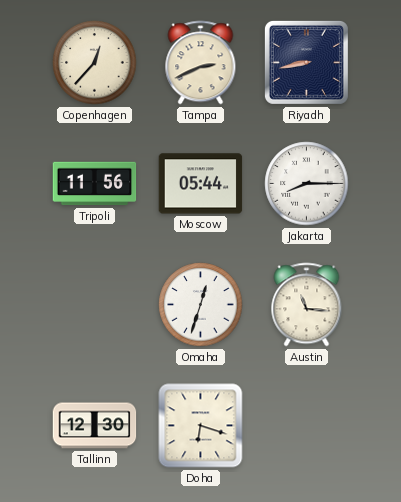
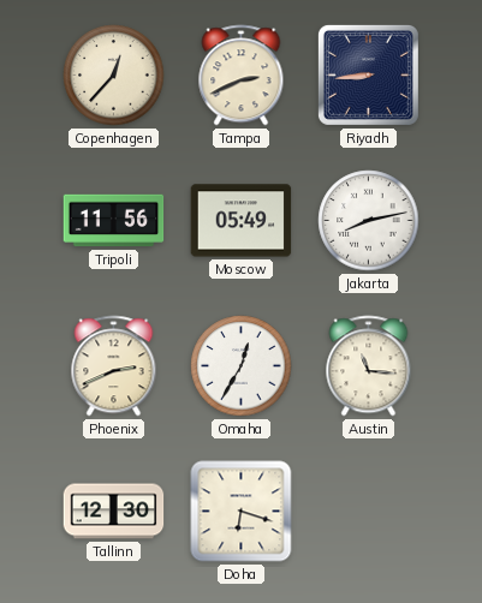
Riyadh: 8:43 -> 8:44
Moscow: 05:44 -> 05:49
Jakarta: 8:15 -> 8:13
Phoenix: none -> 2:41
Omaha: 12:33 -> 12:35
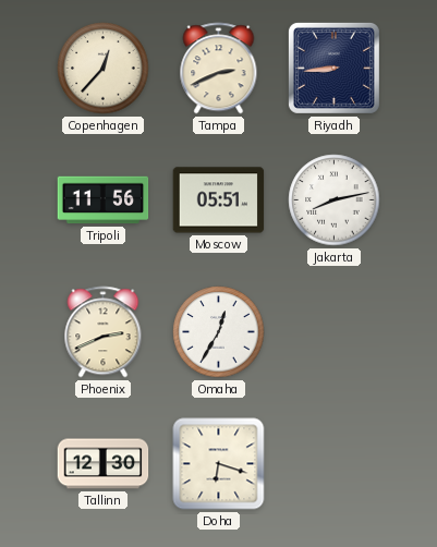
Moscow: 05:49 -> 05:51
Austin: 11:16 -> none
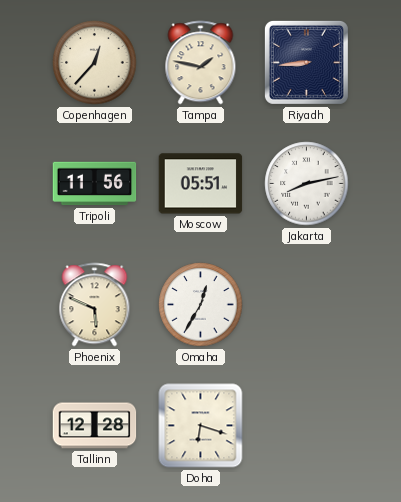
Tampa: 2:41 -> 1:47
Phoenix: 2:41 -> 5:49
Tallinn: 12:30 -> 12:28
